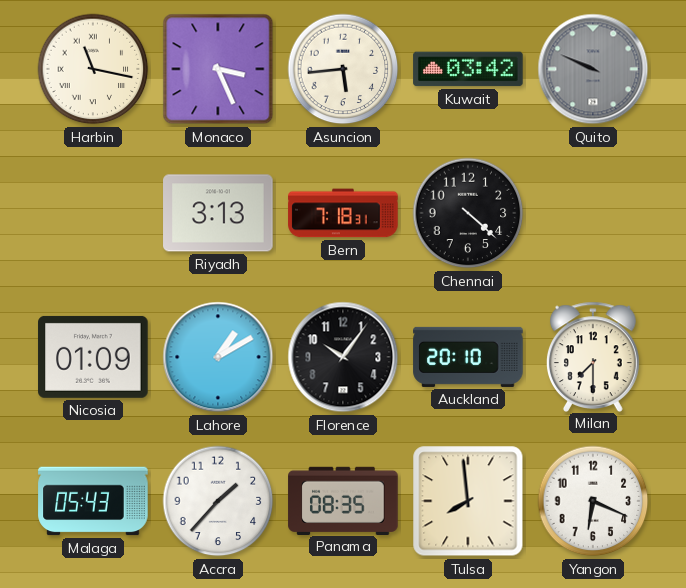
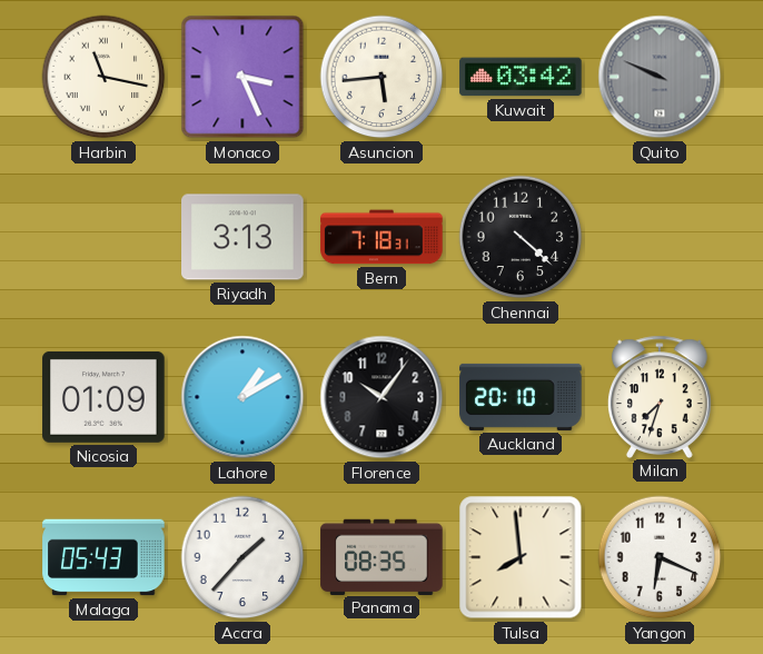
Milan: 7:30 -> 7:33
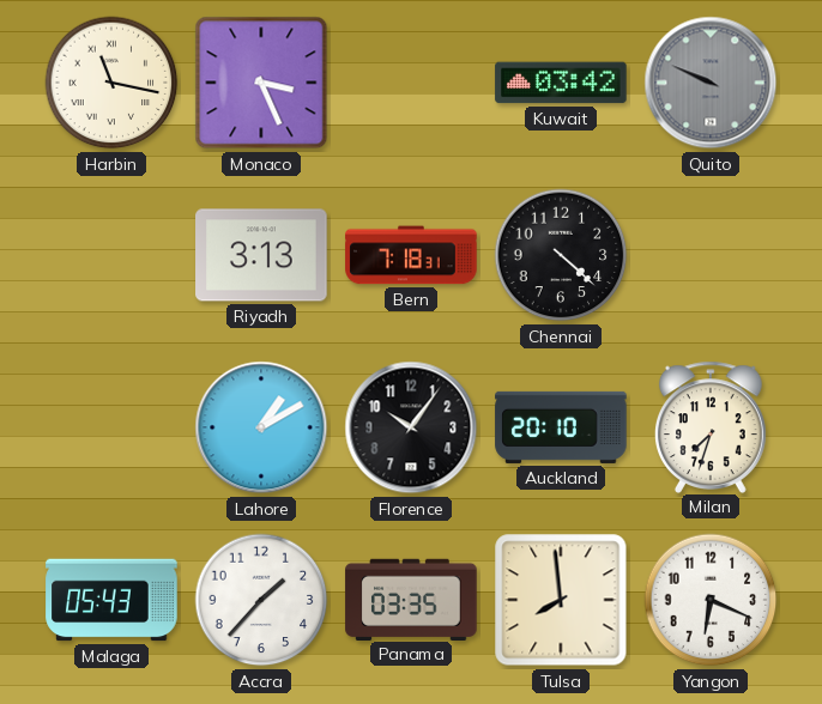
Asuncion: 5:44 -> none
Nicosia: 01:09 -> none
Panama: 08:35 -> 03:35
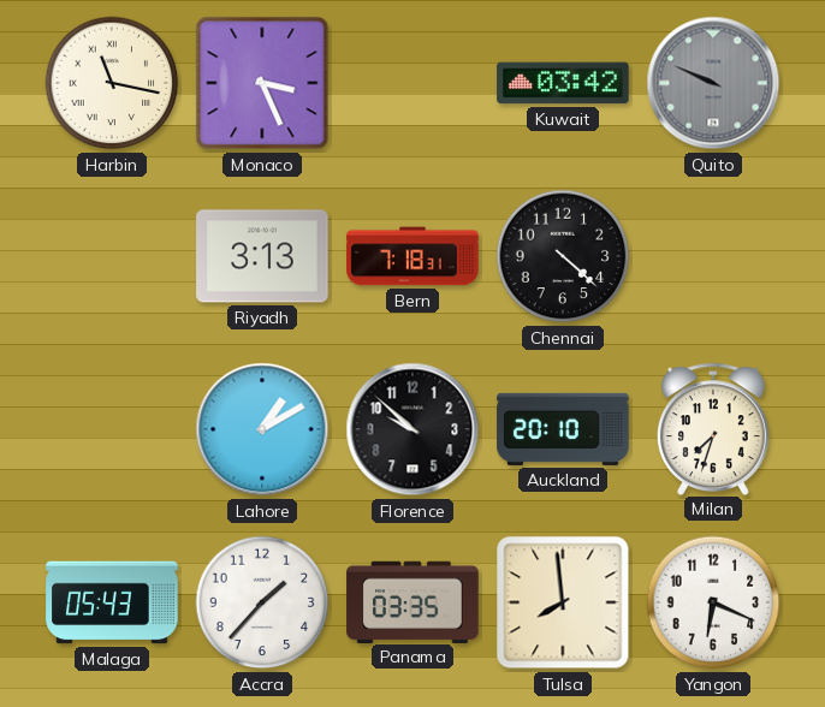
Florence: 10:06 -> 9:52
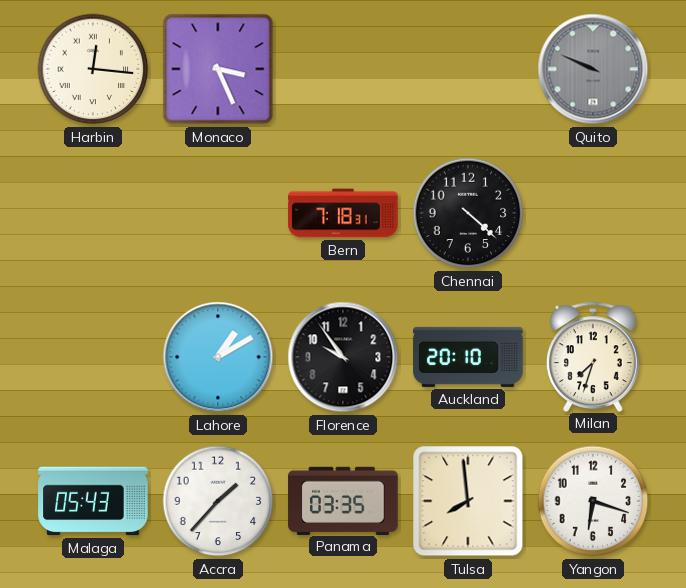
Harbin: 11:17 -> 12:16
Kuwait: 03:42 -> none
Riyadh: 3:13 -> none
Florence: 9:52 -> 9:54
Yangon: 6:19 -> 6:18
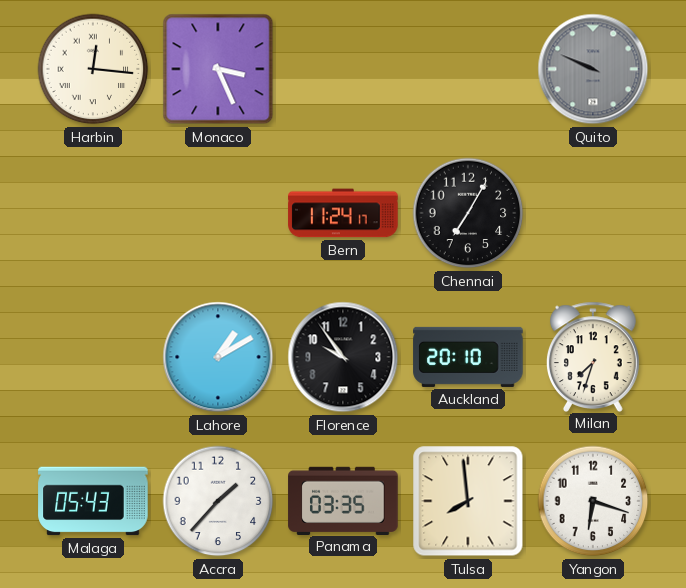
Bern: 7:18 -> 11:24
Chennai: 4:22 -> 7:05
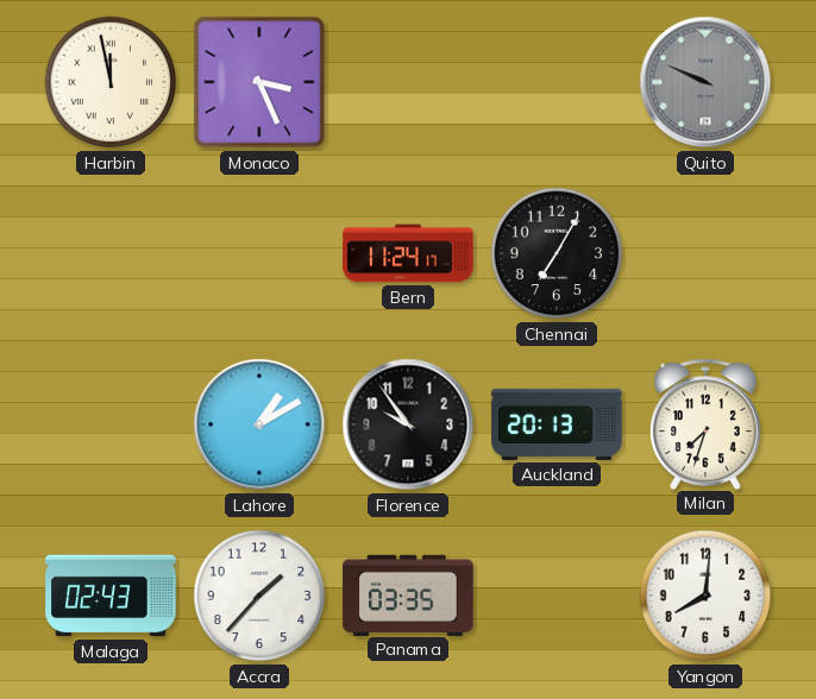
Harbin: 12:16 -> 11:58
Auckland: 20:10 -> 20:13
Malaga: 05:43 -> 02:43
Tulsa: 7:59 -> none
Yangon: 6:18 -> 8:01
